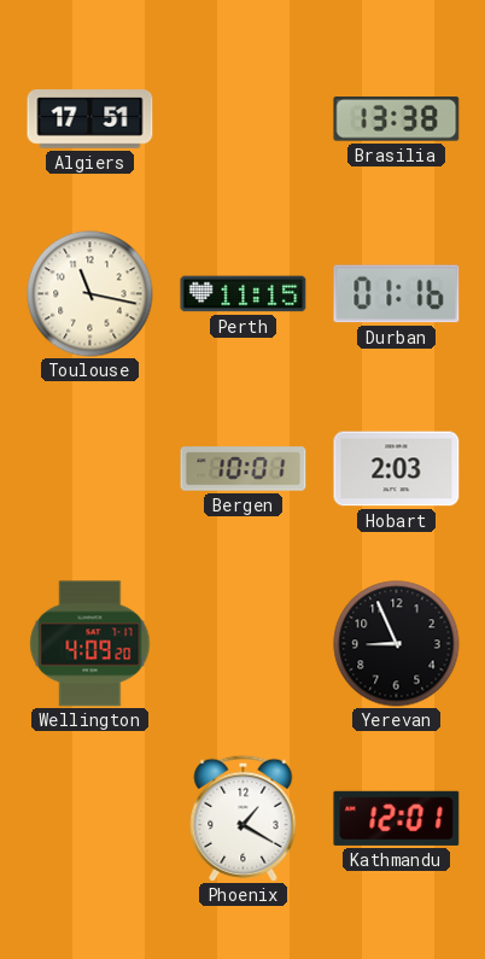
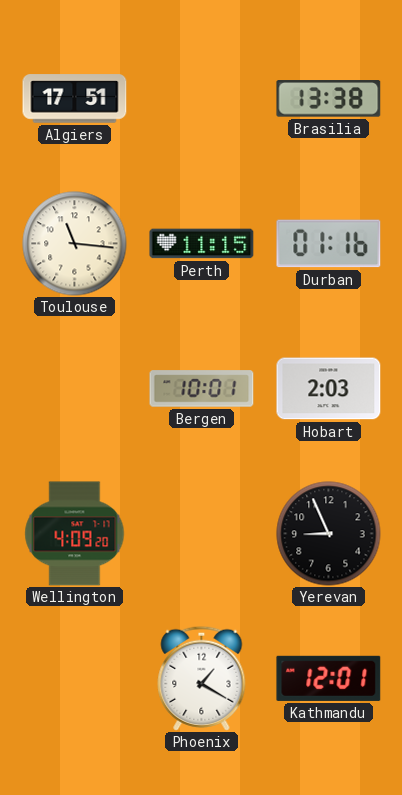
Toulouse: 11:17 -> 11:16
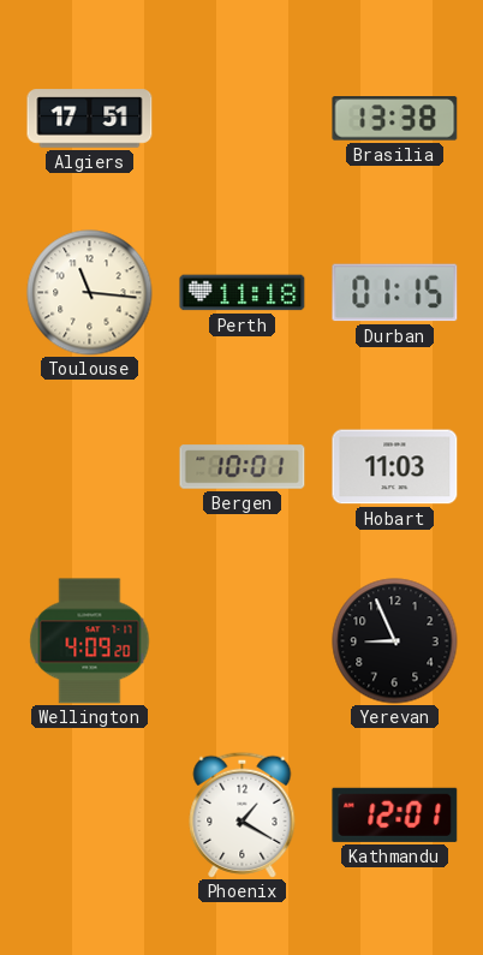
Perth: 11:15 -> 11:18
Durban: 01:16 -> 01:15
Hobart: 2:03 -> 11:03
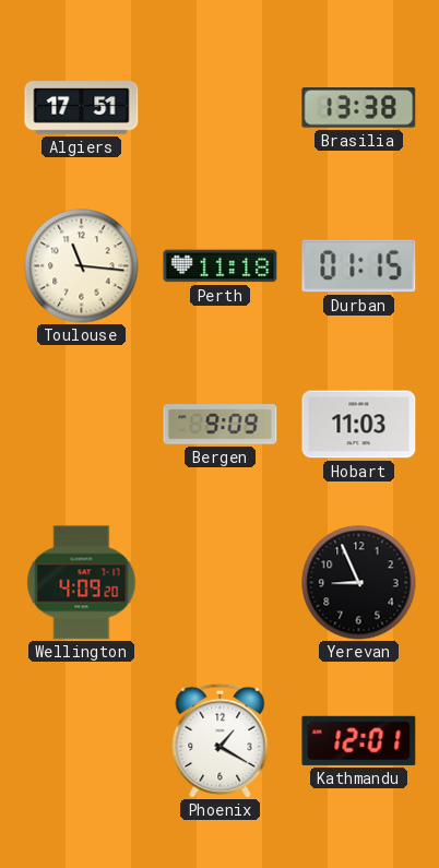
Bergen: 10:01 -> 9:09
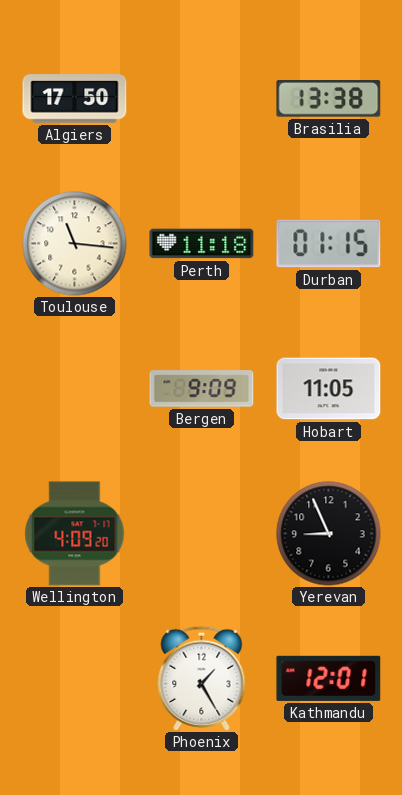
Algiers: 17:51 -> 17:50
Hobart: 11:03 -> 11:05
Phoenix: 1:20 -> 1:25
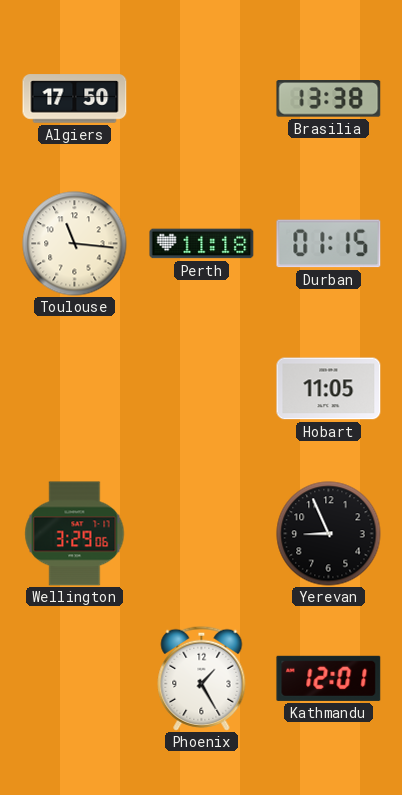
Bergen: 9:09 -> none
Wellington: 4:09 -> 3:29
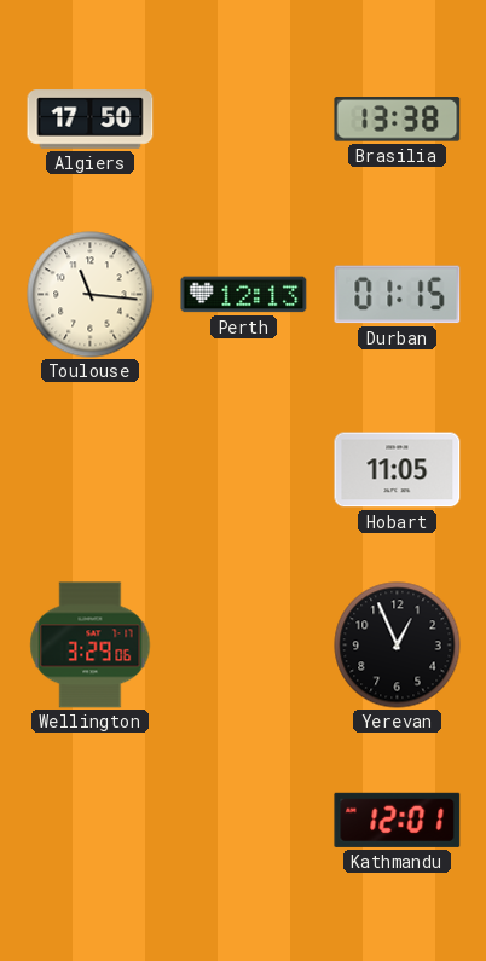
Perth: 11:18 -> 12:13
Yerevan: 8:56 -> 12:56
Phoenix: 1:25 -> none
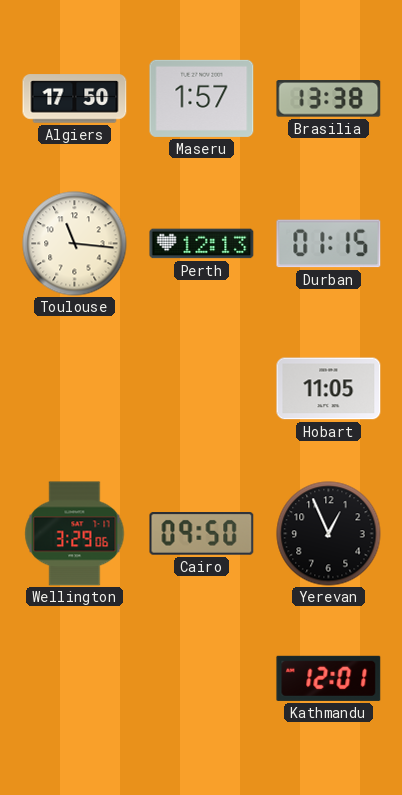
Maseru: none -> 1:57
Cairo: none -> 09:50
